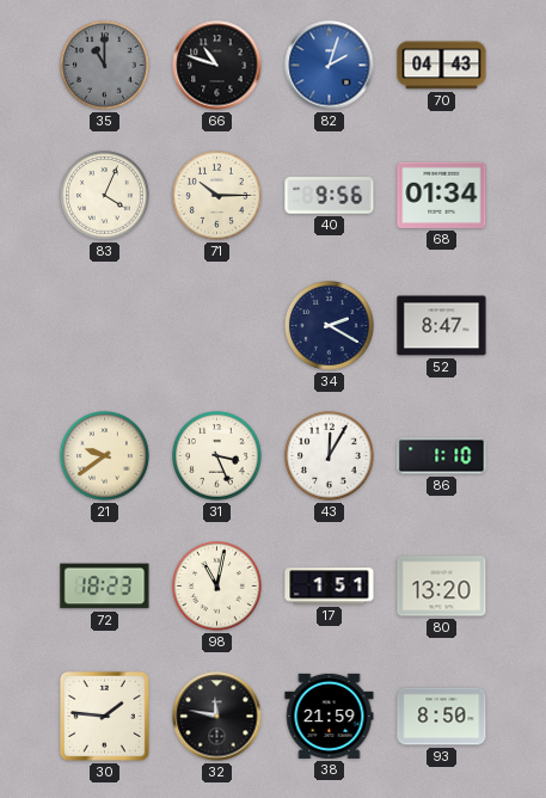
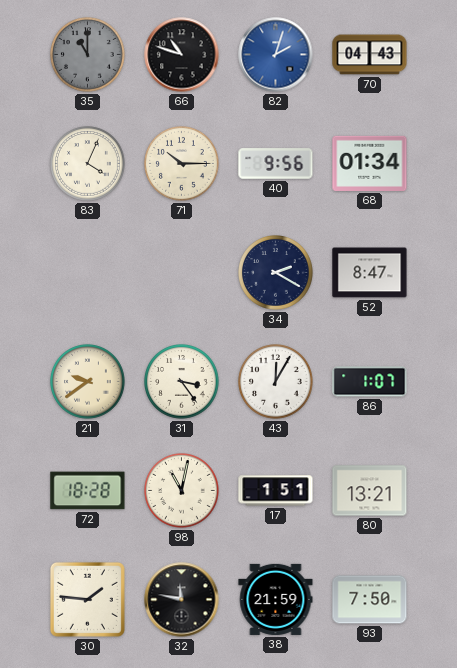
31: 3:26 -> 3:24
86: 1:10 -> 1:07
72: 18:23 -> 18:28
80: 13:20 -> 13:21
93: 8:50 -> 7:50
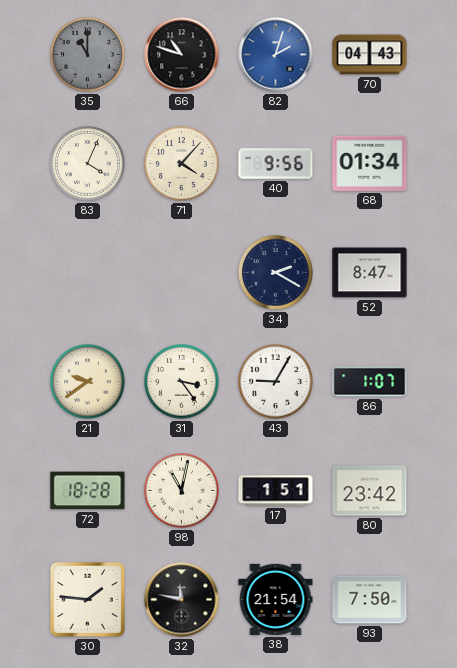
71: 10:15 -> 4:07
43: 12:05 -> 9:05
80: 13:21 -> 23:42
38: 21:59 -> 21:54
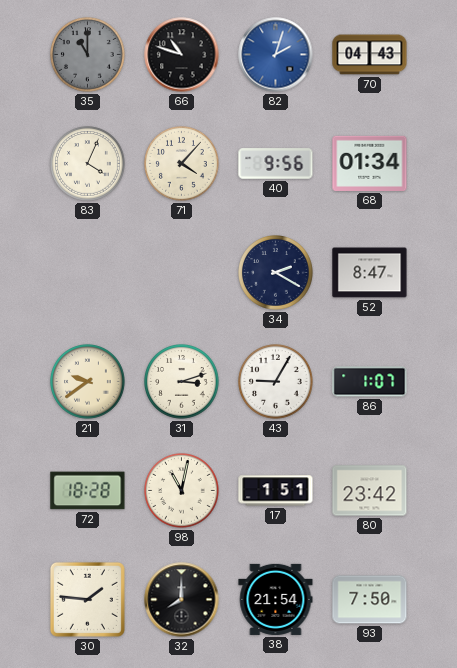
31: 3:24 -> 3:12
32: 11:47 -> 8:00
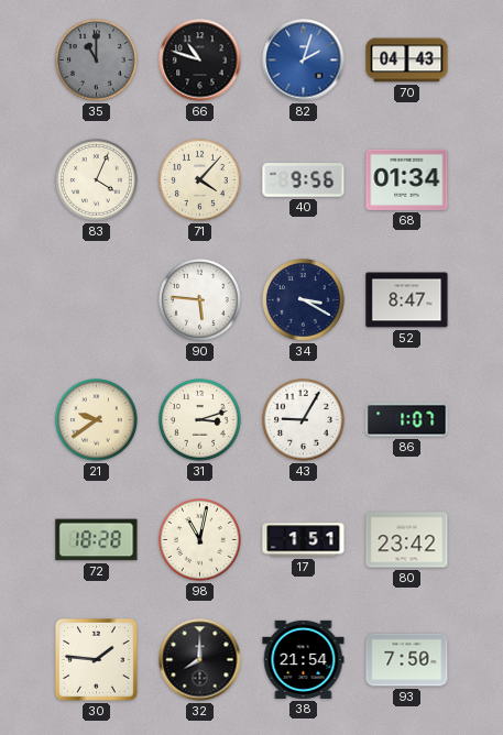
90: none -> 5:46
34: 2:20 -> 3:20
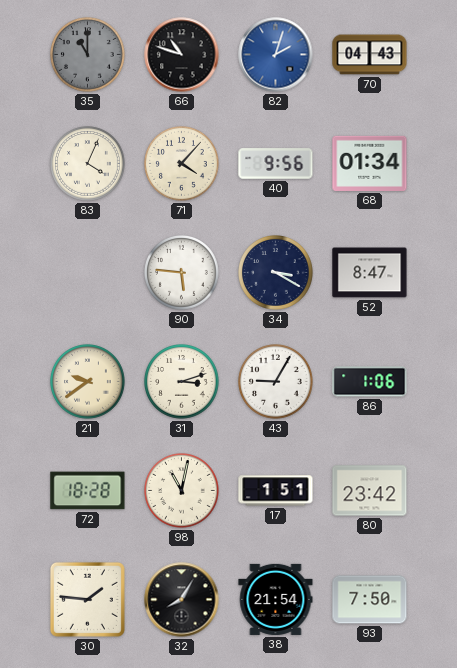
86: 1:07 -> 1:06
32: 8:00 -> 8:05
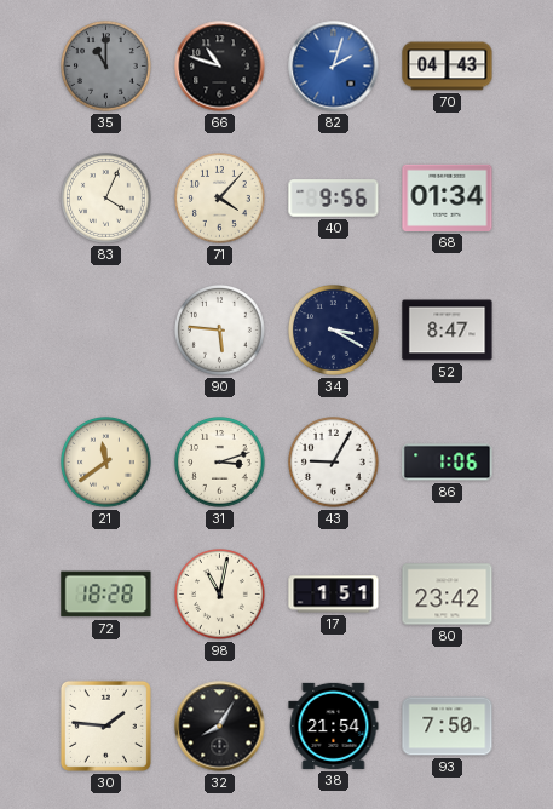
21: 9:39 -> 11:39
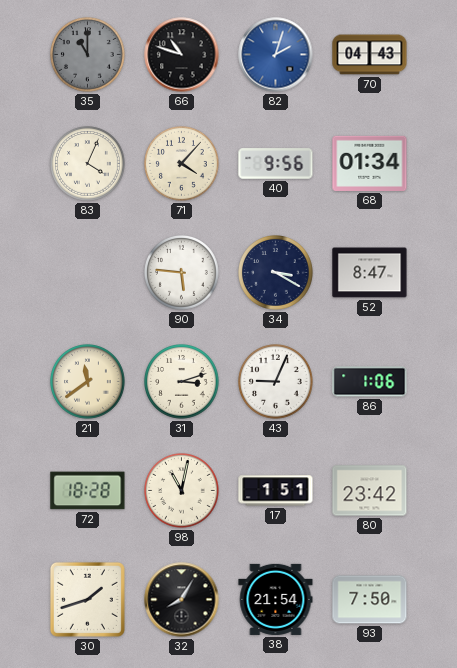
43: 9:05 -> 9:04
30: 1:46 -> 1:42
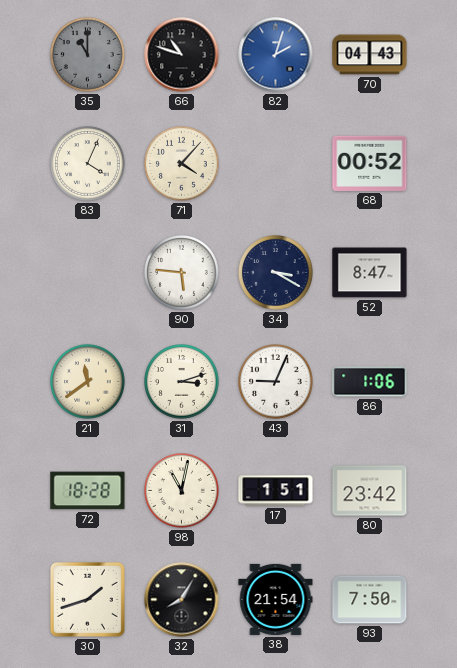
40: 9:56 -> none
68: 01:34 -> 00:52
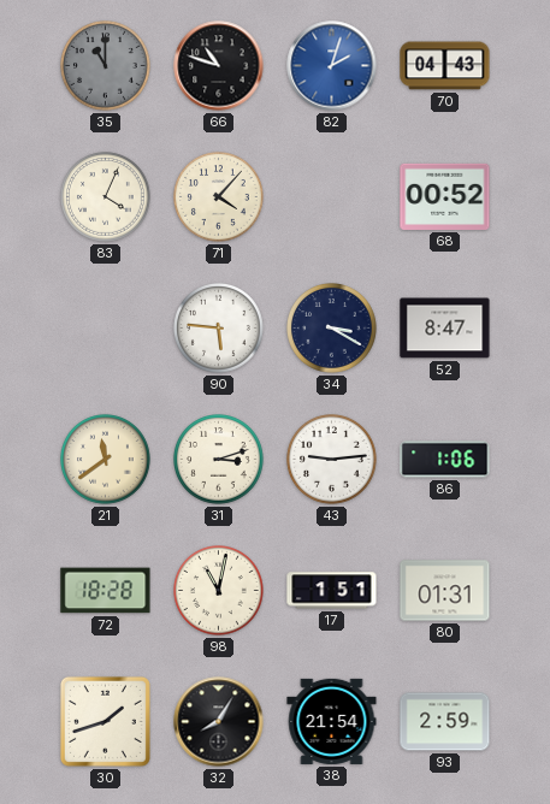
43: 9:04 -> 9:14
80: 23:42 -> 01:31
93: 7:50 -> 2:59
